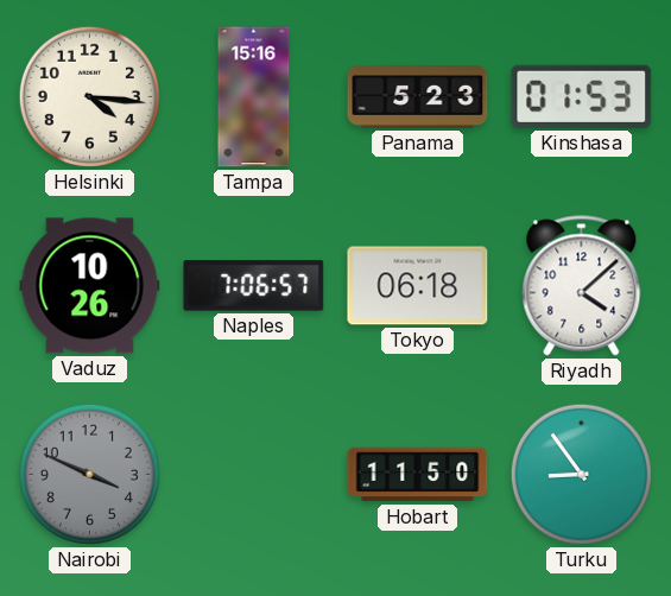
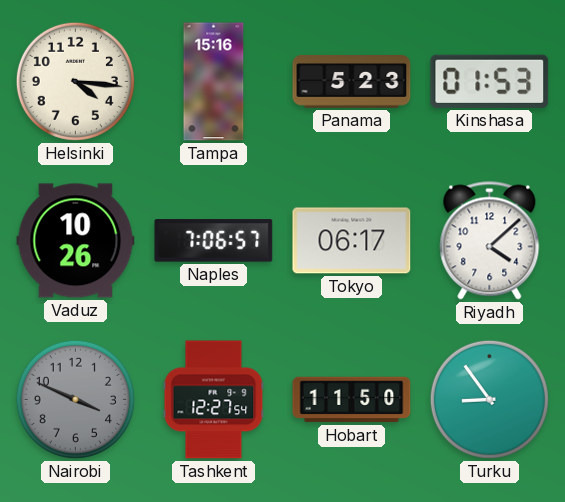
Tokyo: 06:18 -> 06:17
Tashkent: none -> 12:27
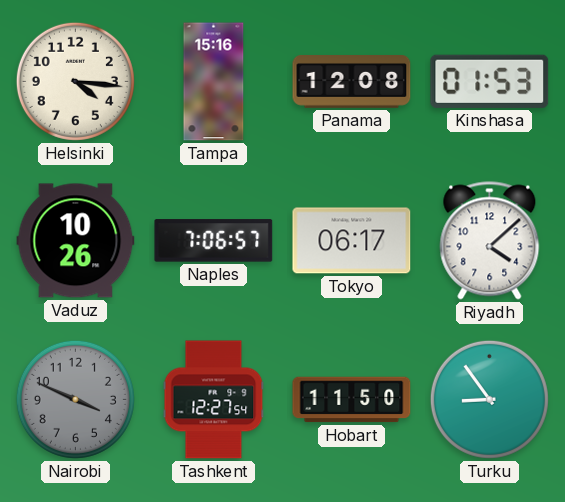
Panama: 5:23 -> 12:08
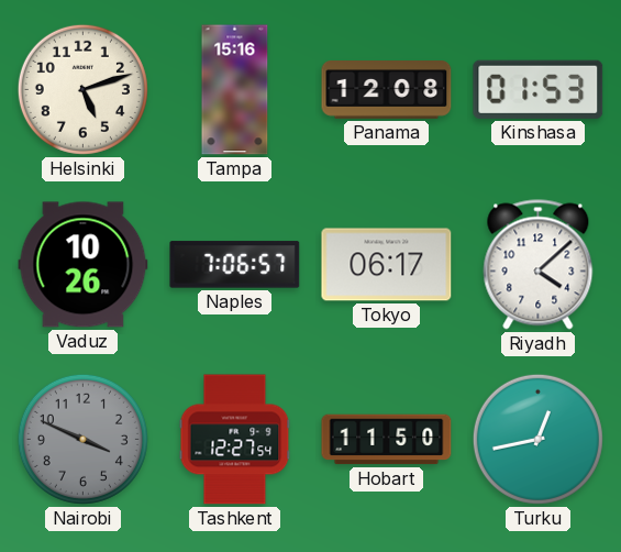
Helsinki: 4:16 -> 5:12
Turku: 8:54 -> 12:43
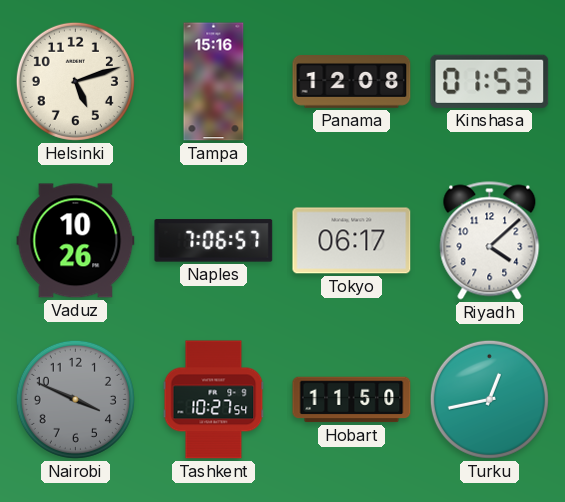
Tashkent: 12:27 -> 10:27
